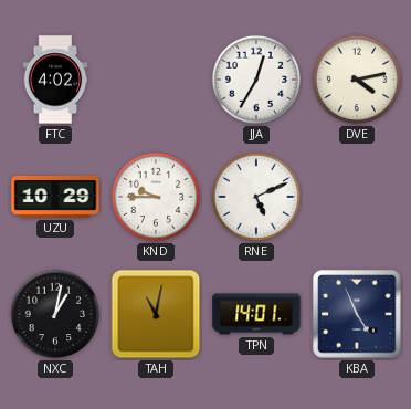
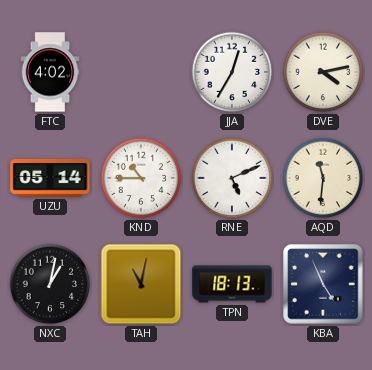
UZU: 10:29 -> 05:14
KND: 9:45 -> 10:45
AQD: none -> 11:31
TPN: 14:01 -> 18:13
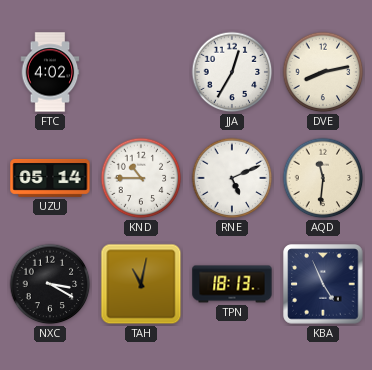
DVE: 4:13 -> 8:13
NXC: 1:02 -> 3:20
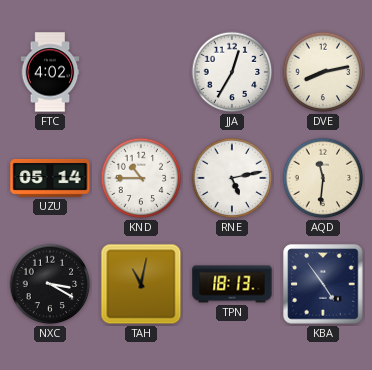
RNE: 5:11 -> 5:13
KBA: 4:56 -> 4:54
